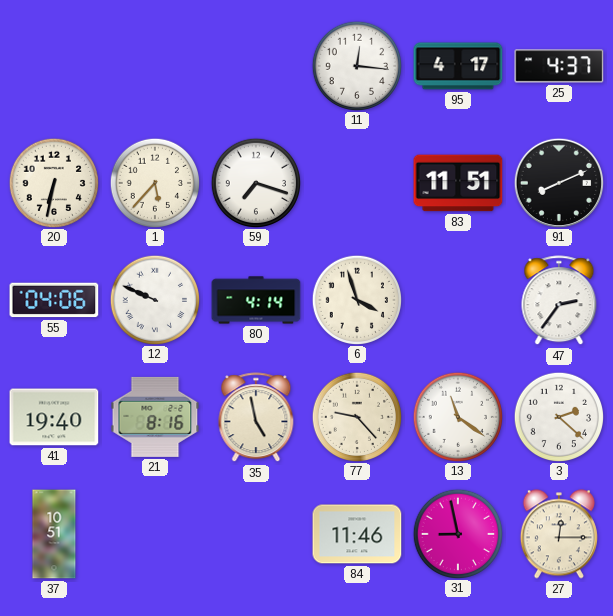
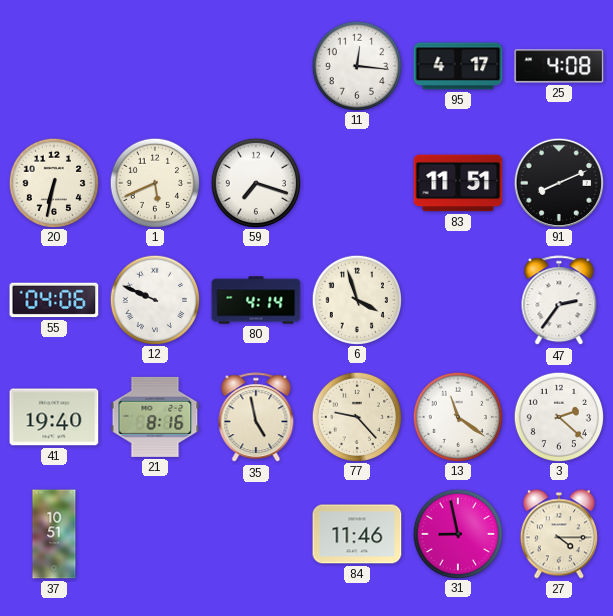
25: 4:37 -> 4:08
1: 5:37 -> 5:41
27: 12:15 -> 4:15
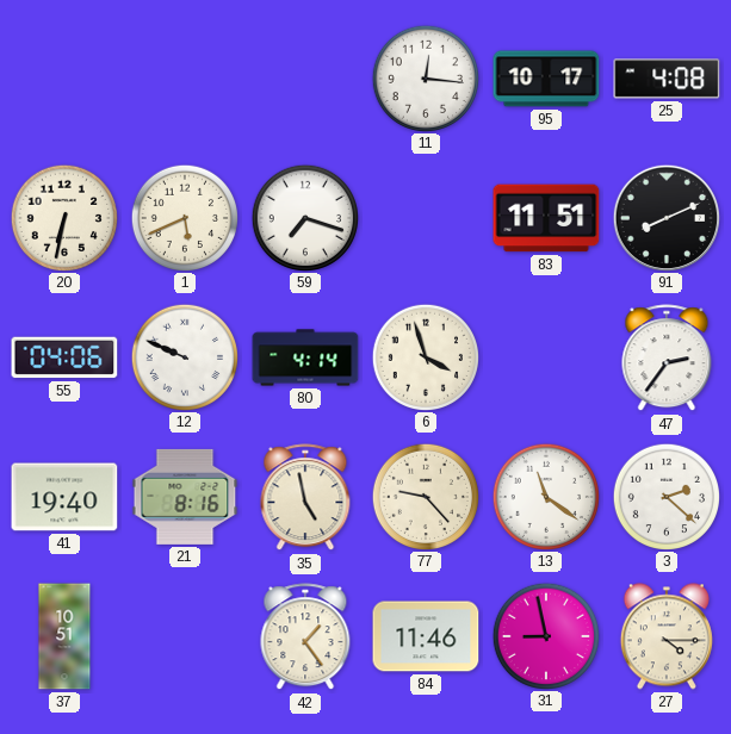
95: 4:17 -> 10:17
42: none -> 1:24
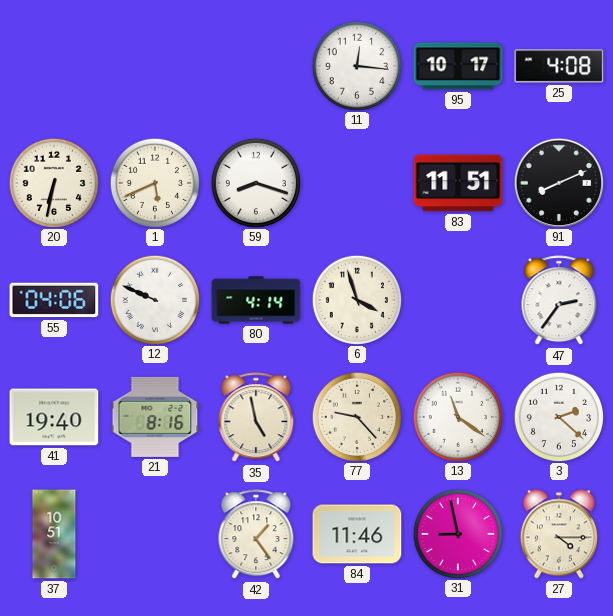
59: 7:18 -> 8:18
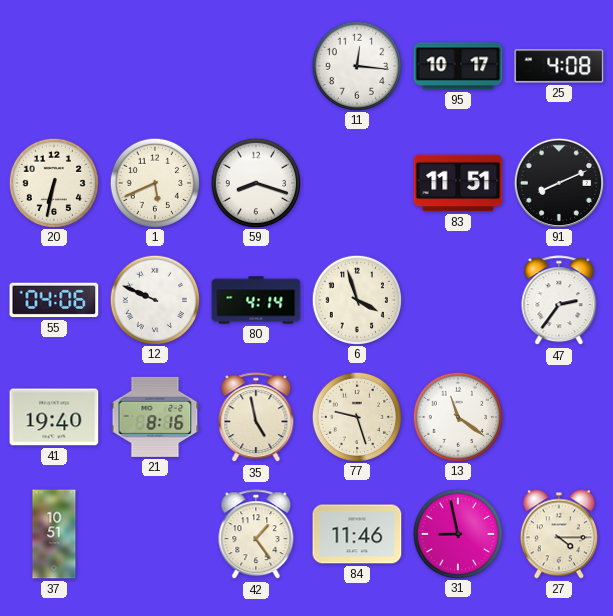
77: 9:23 -> 9:27
3: 2:22 -> none
